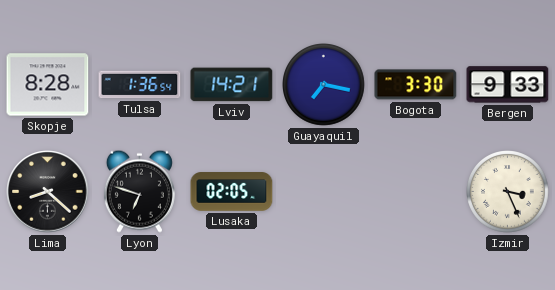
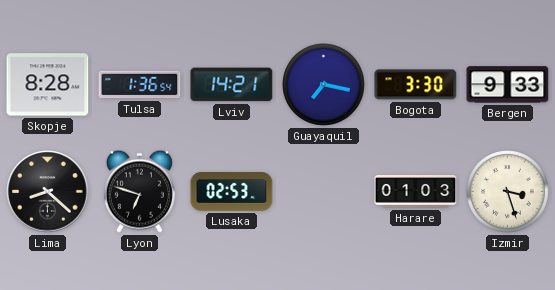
Lusaka: 02:05 -> 02:53
Harare: none -> 01:03
Izmir: 3:26 -> 3:27
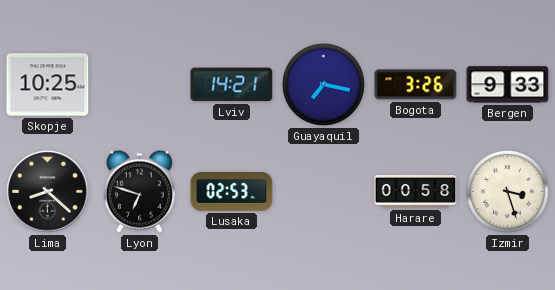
Skopje: 8:28 -> 10:25
Tulsa: 1:36 -> none
Bogota: 3:30 -> 3:26
Harare: 01:03 -> 00:58
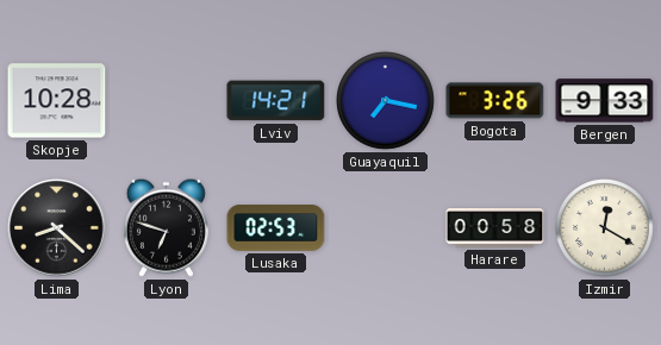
Skopje: 10:25 -> 10:28
Izmir: 3:27 -> 12:20
